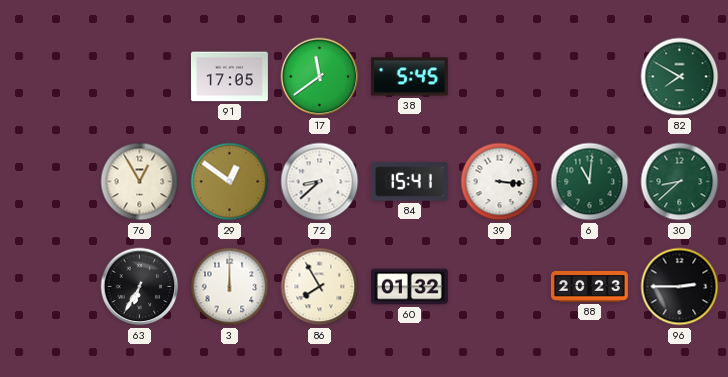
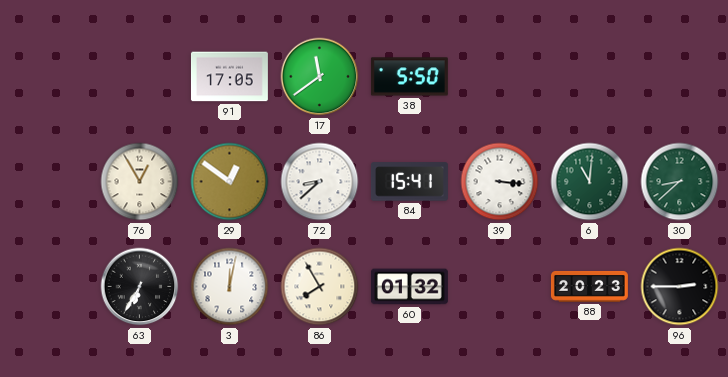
38: 5:45 -> 5:50
82: 7:50 -> none
3: 12:00 -> 12:02
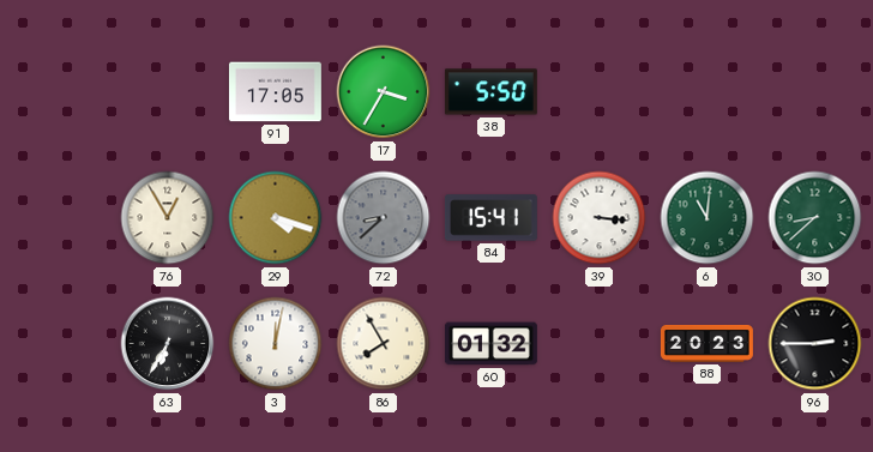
17: 11:39 -> 3:35
29: 12:51 -> 4:18
72 dial: white -> grey
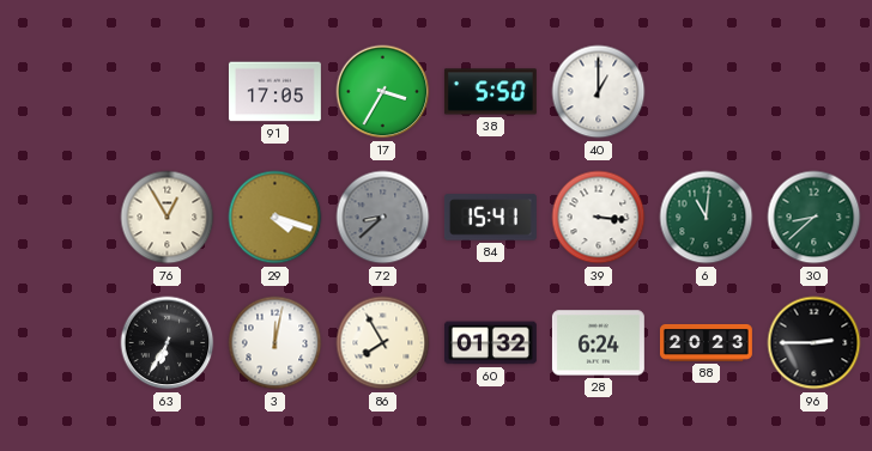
40: none -> 1:00
28: none -> 6:24
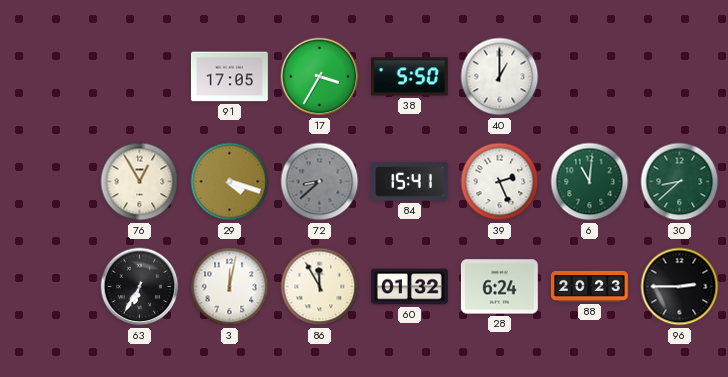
39: 3:16 -> 2:26
86: 7:55 -> 11:55
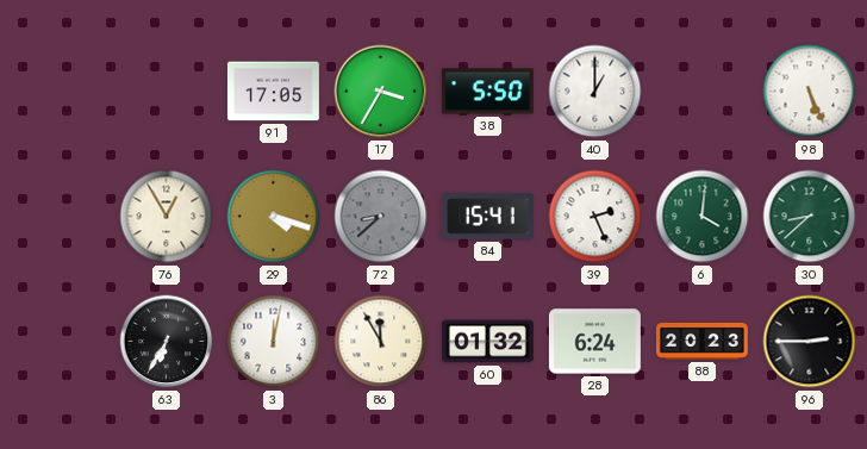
98: none -> 5:26
6: 11:01 -> 4:01
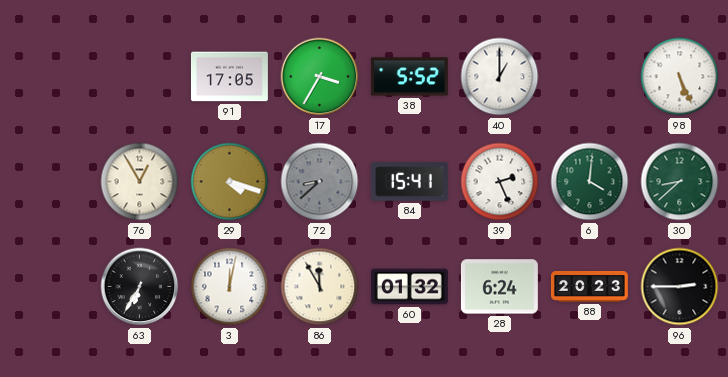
38: 5:50 -> 5:52
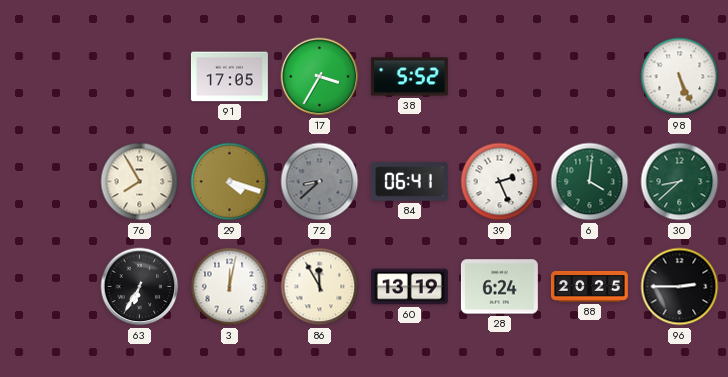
40: 1:00 -> none
76: 12:55 -> 7:55
84: 15:41 -> 06:41
60: 01:32 -> 13:19
88: 20:23 -> 20:25
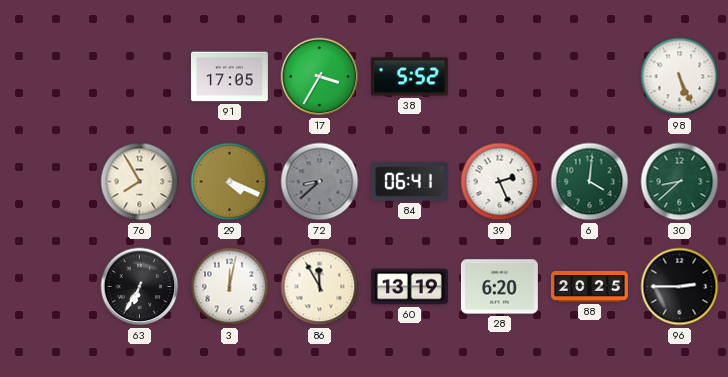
29: 4:18 -> 4:19
28: 6:24 -> 6:20
